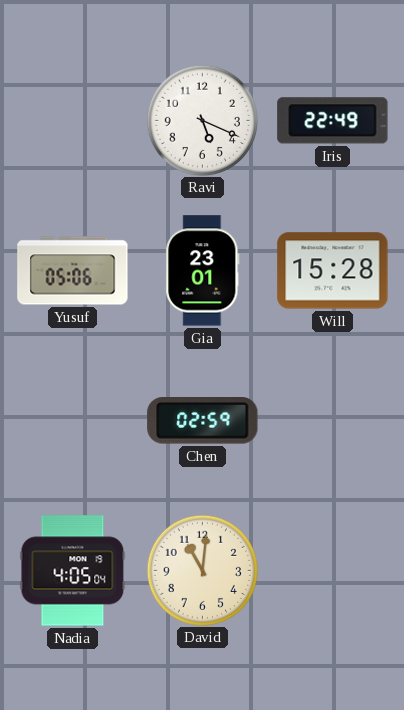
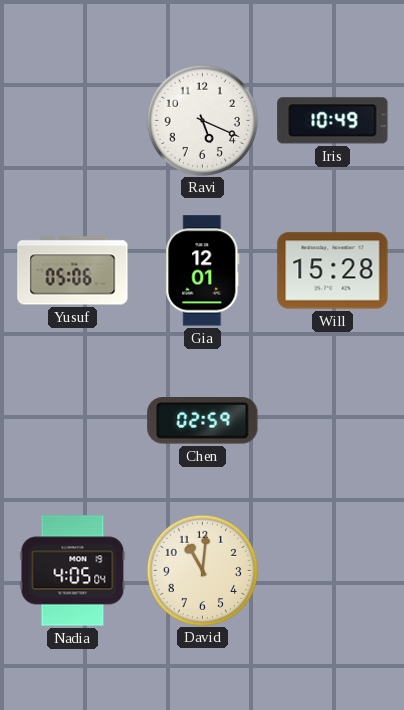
Iris: 22:49 -> 10:49
Gia: 23:01 -> 12:01
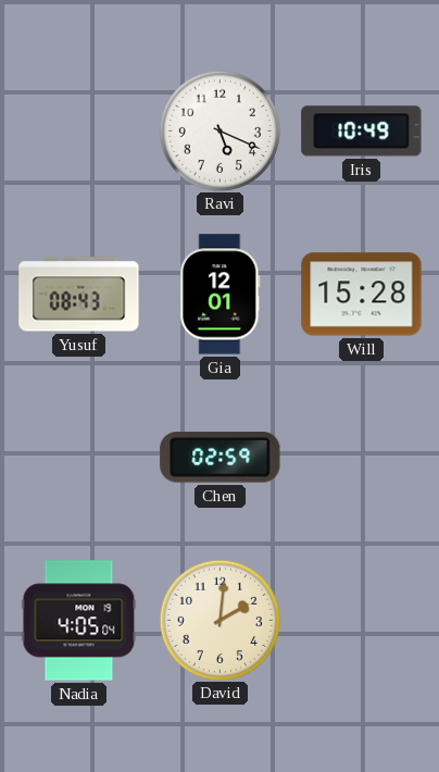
Yusuf: 05:06 -> 08:43
David: 11:01 -> 2:01
